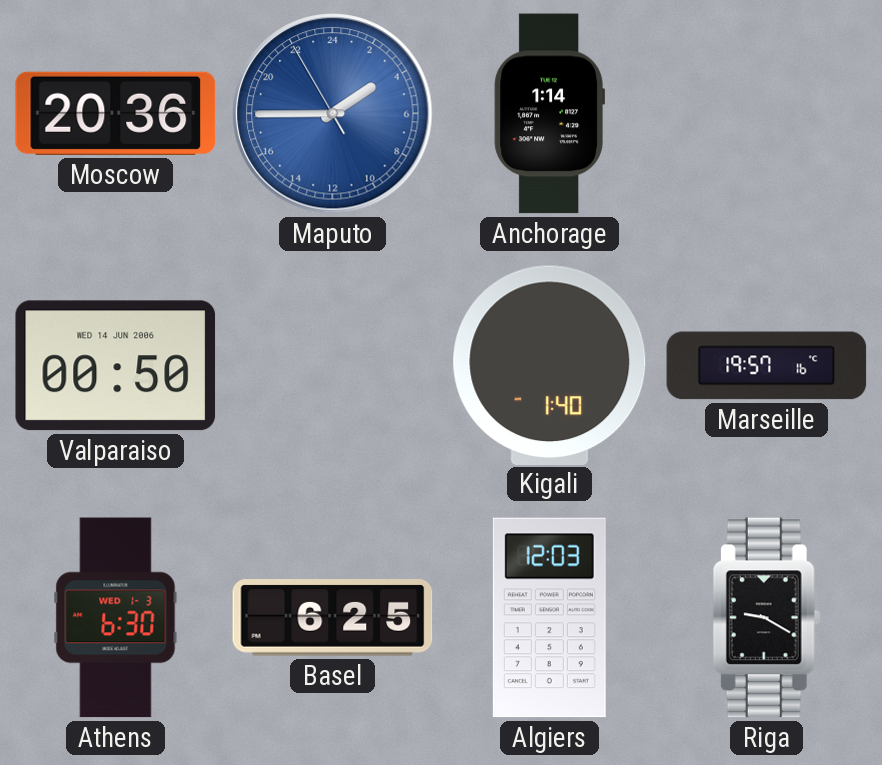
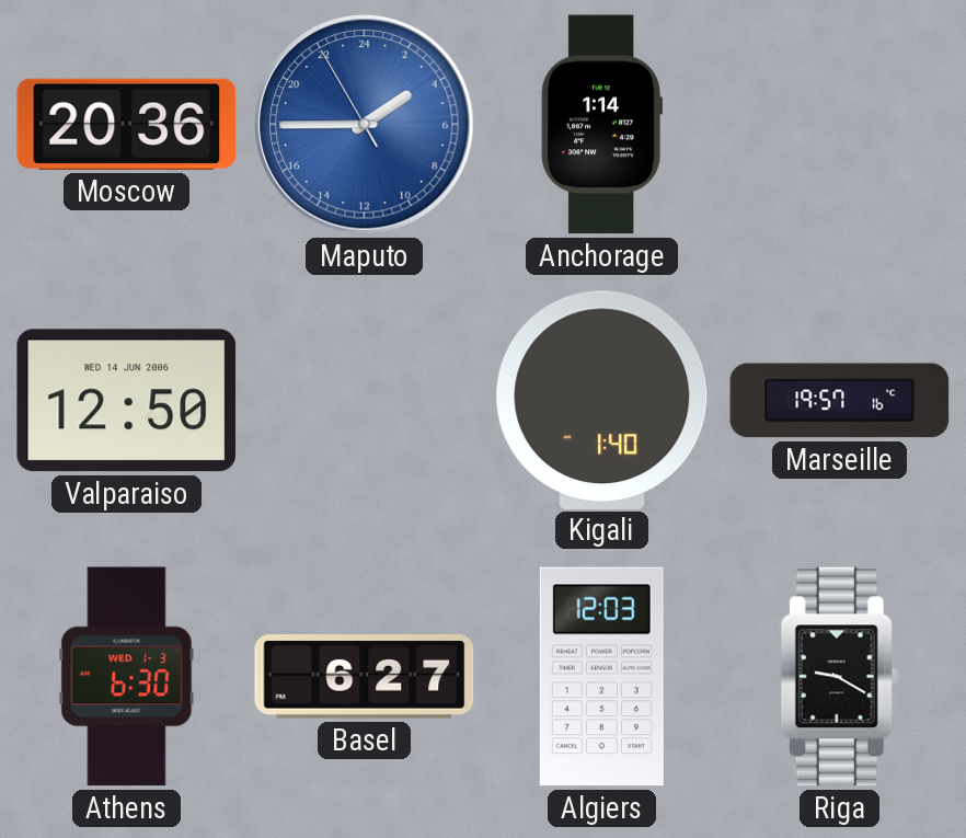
Valparaiso: 00:50 -> 12:50
Basel: 6:25 -> 6:27
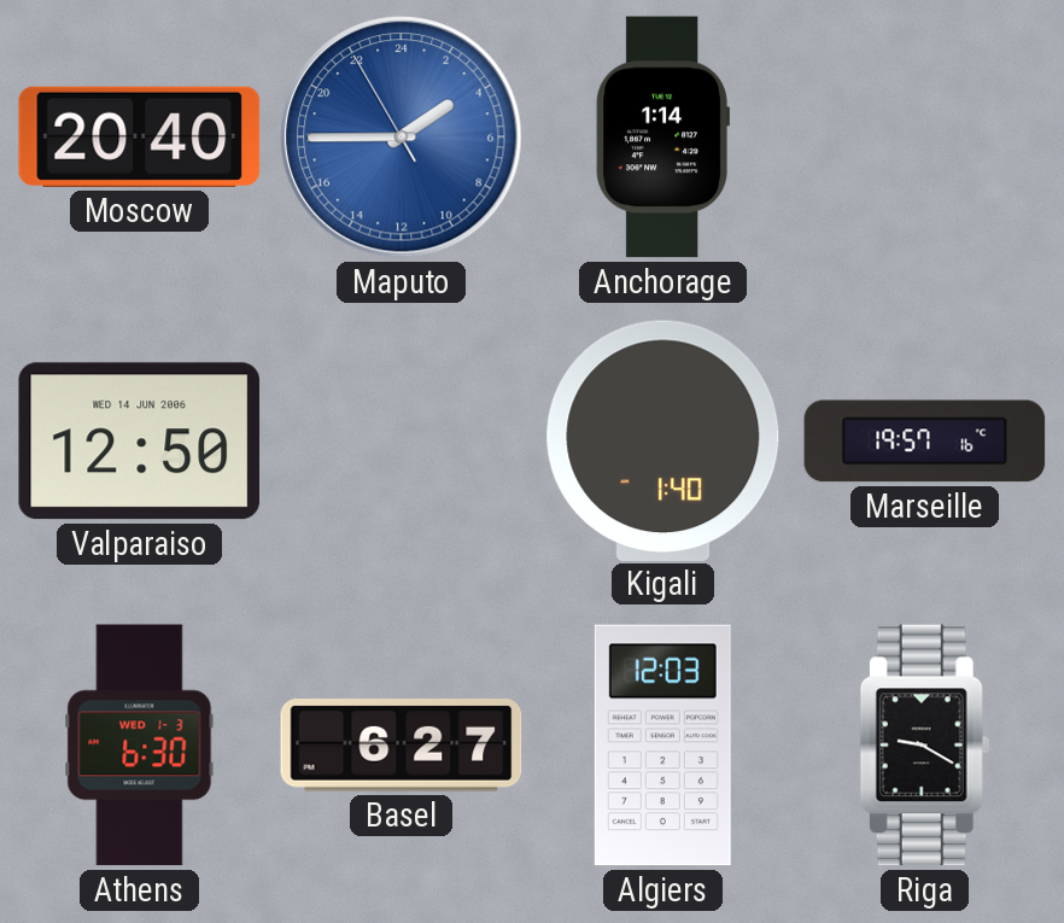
Moscow: 20:36 -> 20:40
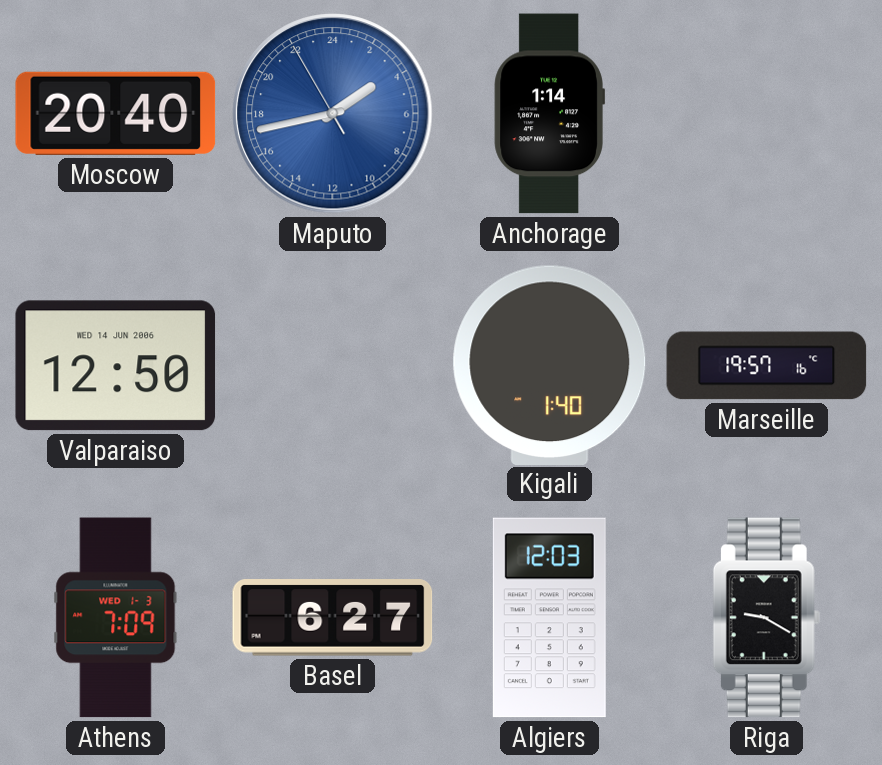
Maputo: 3:44 -> 3:42
Athens: 6:30 -> 7:09
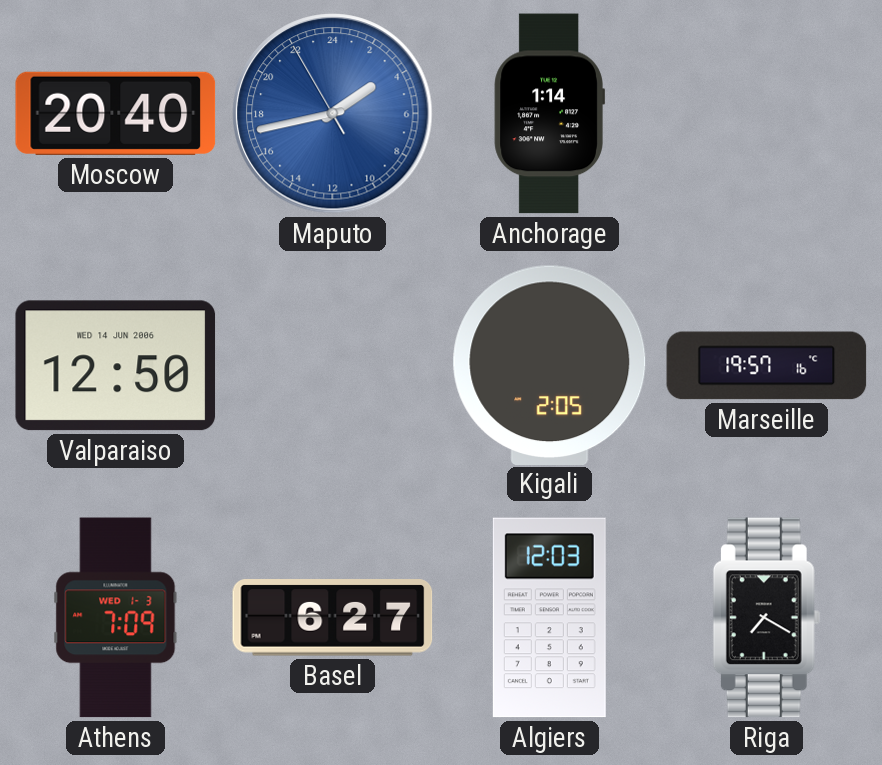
Kigali: 1:40 -> 2:05
Riga: 9:20 -> 7:20
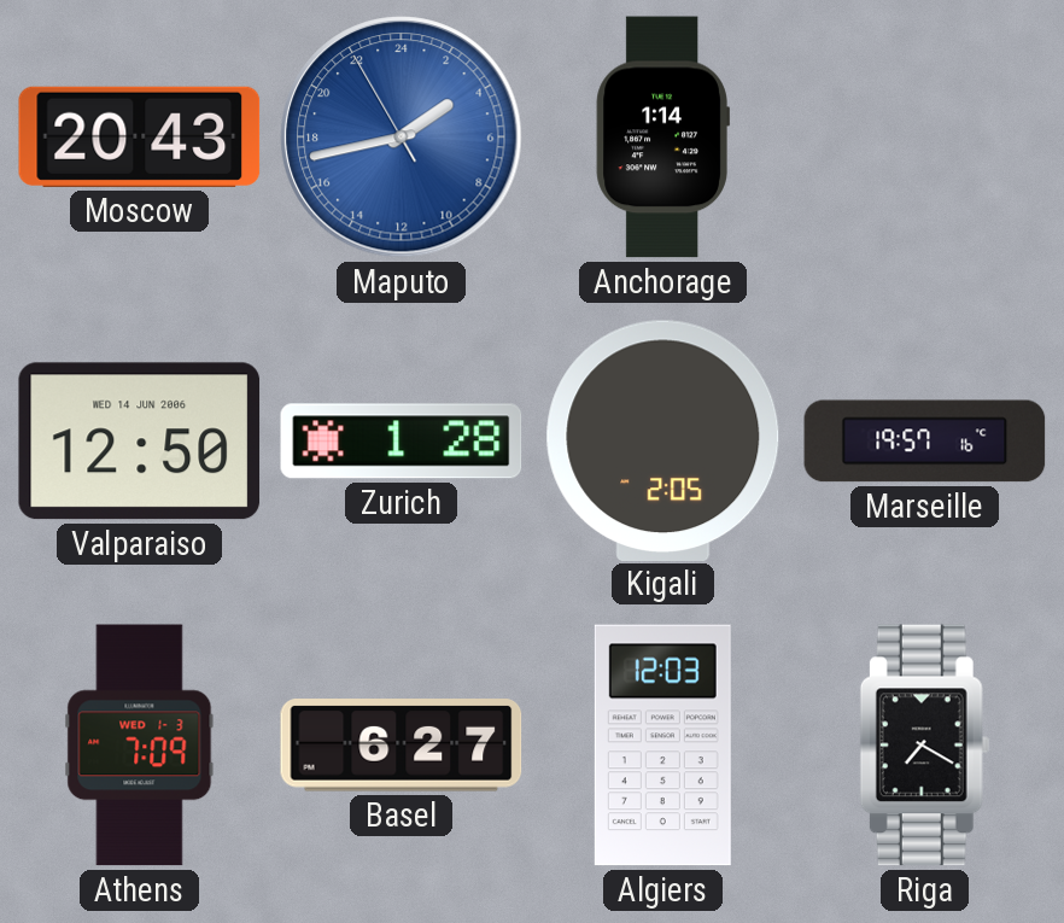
Moscow: 20:40 -> 20:43
Zurich: none -> 1:28
